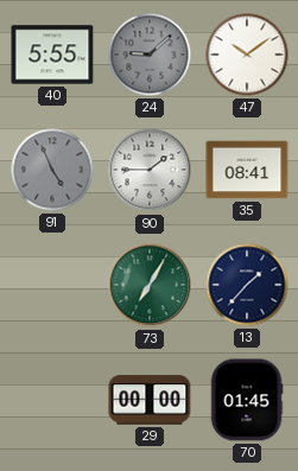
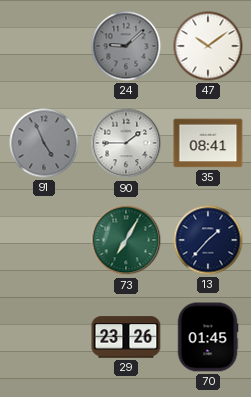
40: 5:55 -> none
29: 00:00 -> 23:26
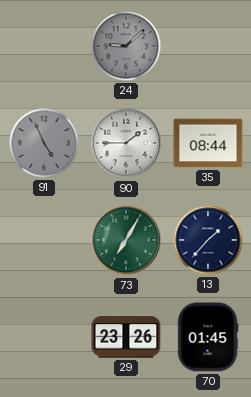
47: 10:09 -> none
35: 08:41 -> 08:44
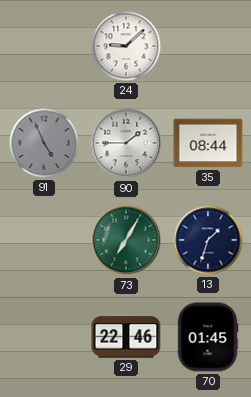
24 dial: grey -> white
13: 1:37 -> 1:33
29: 23:26 -> 22:46
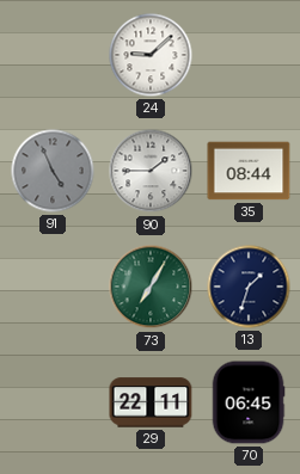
29: 22:46 -> 22:11
70: 01:45 -> 06:45
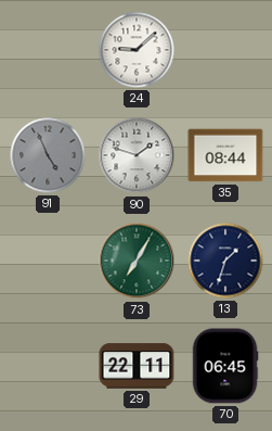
90: 1:45 -> 1:48
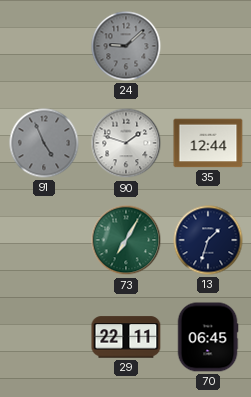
24 dial: white -> grey
35: 08:44 -> 12:44
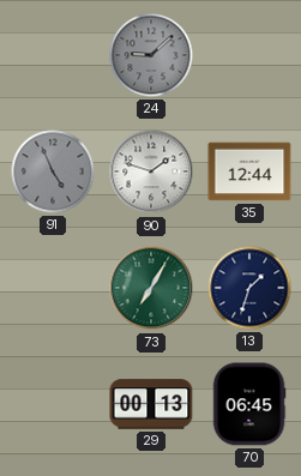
29: 22:11 -> 00:13
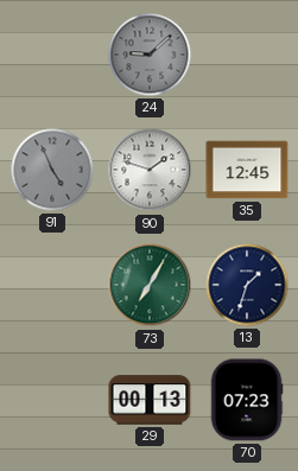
35: 12:44 -> 12:45
70: 06:45 -> 07:23
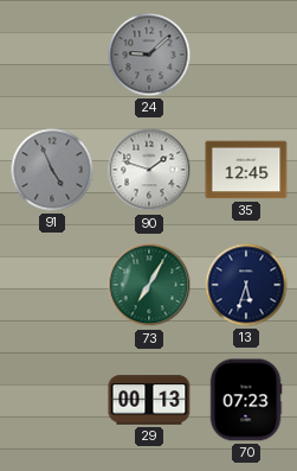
13: 1:33 -> 5:33
